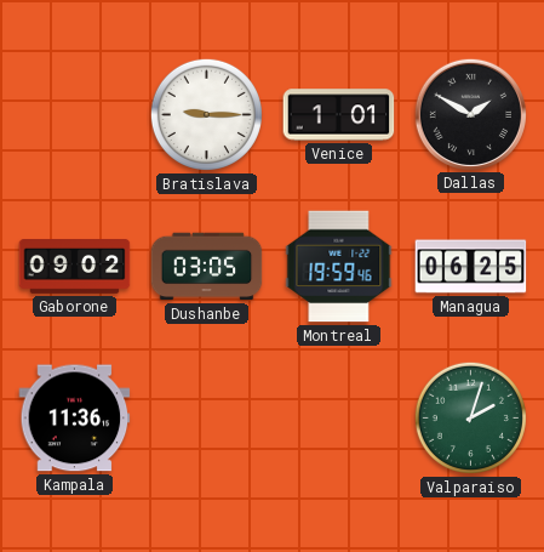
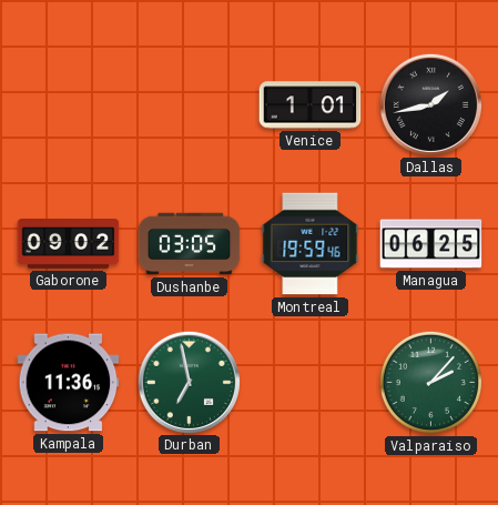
Bratislava: 9:15 -> none
Dallas: 1:50 -> 1:43
Durban: none -> 6:58
Valparaiso: 2:03 -> 2:07
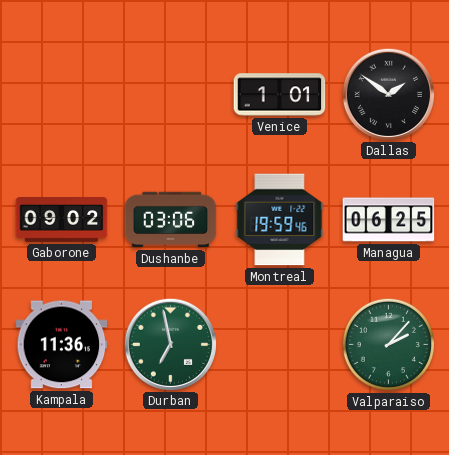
Dallas: 1:43 -> 1:51
Dushanbe: 03:05 -> 03:06
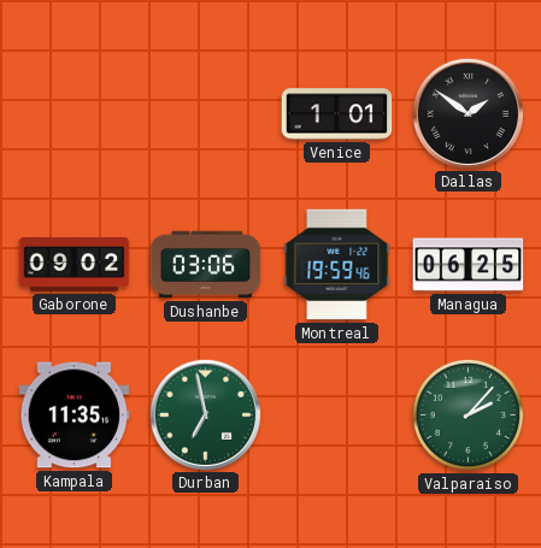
Kampala: 11:36 -> 11:35
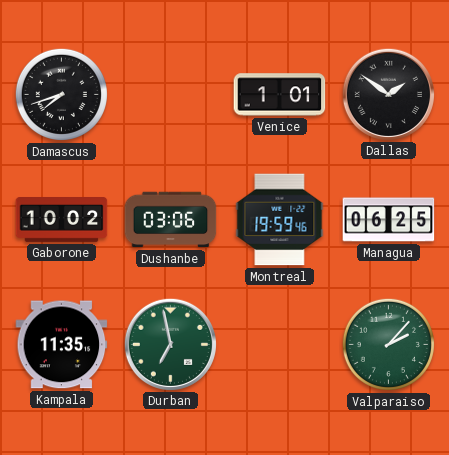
Damascus: none -> 7:42
Gaborone: 09:02 -> 10:02
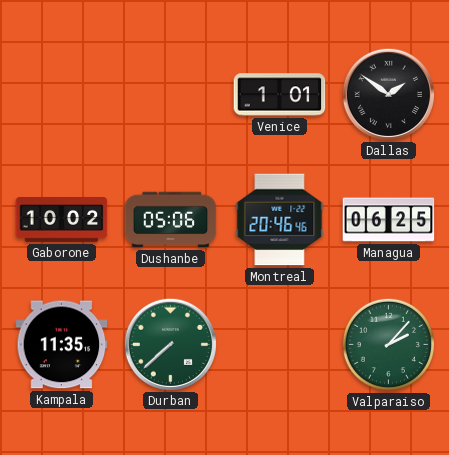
Damascus: 7:42 -> none
Dushanbe: 03:06 -> 05:06
Montreal: 19:59 -> 20:46
Durban: 6:58 -> 7:38
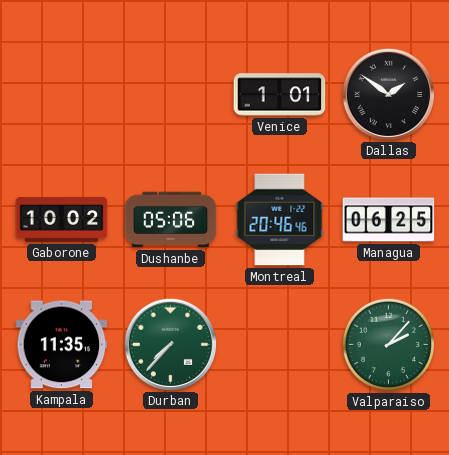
Durban: 7:38 -> 7:37
